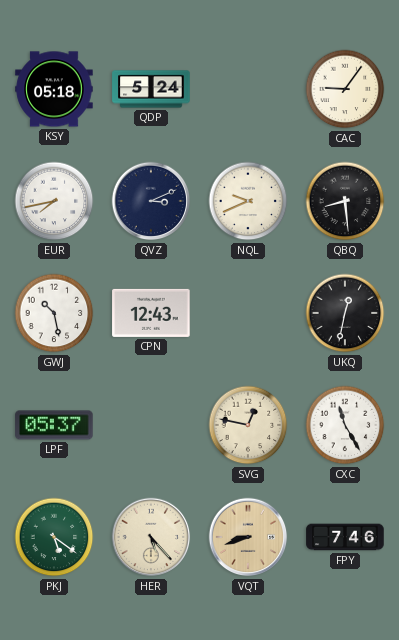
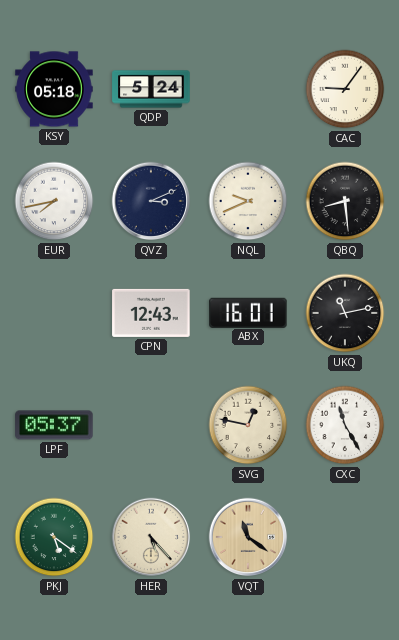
GWJ: 10:28 -> none
ABX: none -> 16:01
UKQ: 12:32 -> 11:13
VQT: 8:42 -> 11:21
FPY: 7:46 -> none
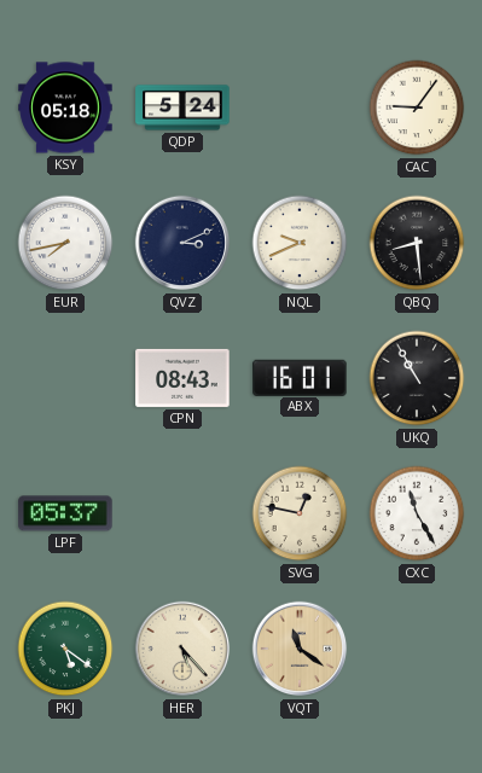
CPN: 12:43 -> 08:43
UKQ: 11:13 -> 10:55
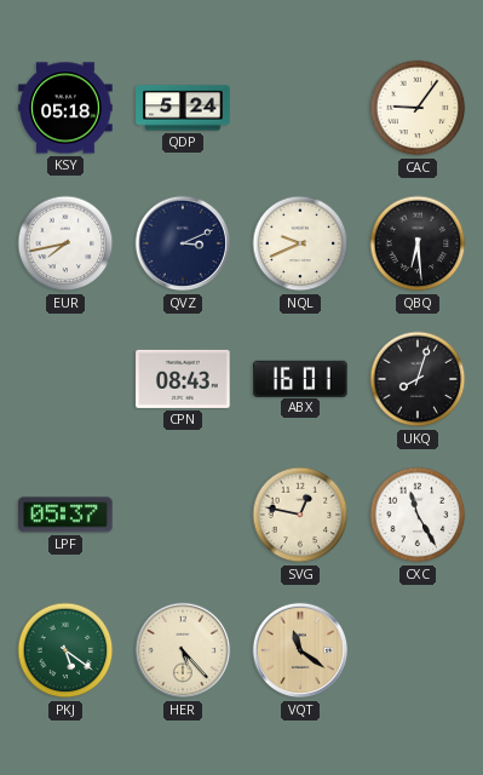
QBQ: 8:29 -> 6:29
UKQ: 10:55 -> 8:03
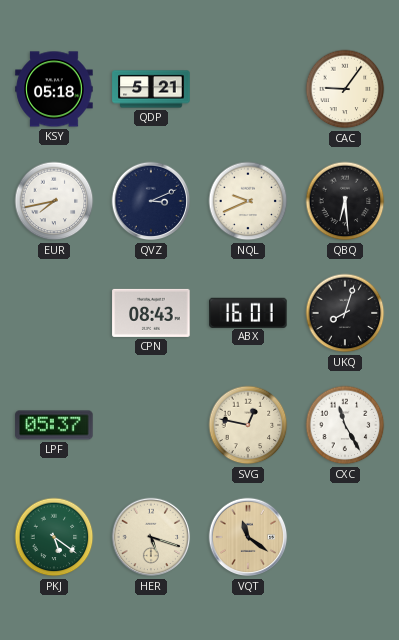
QDP: 5:24 -> 5:21
HER: 5:23 -> 5:18
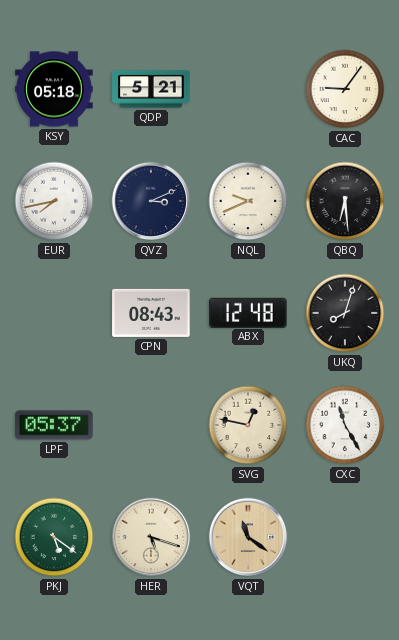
ABX: 16:01 -> 12:48
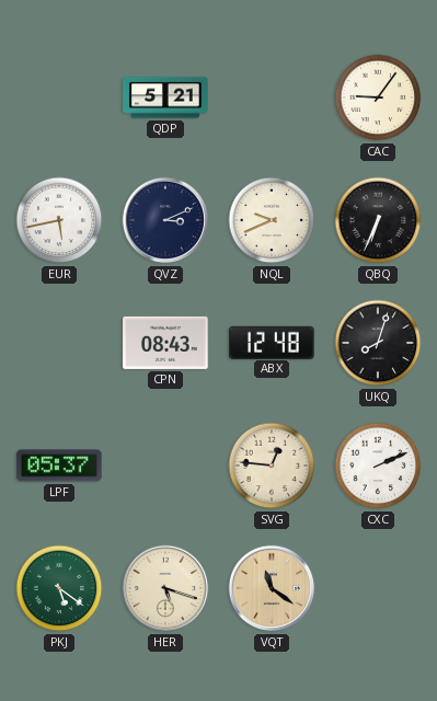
KSY: 05:18 -> none
EUR: 7:43 -> 5:43
QBQ: 6:29 -> 6:34
SVG: 12:47 -> 12:46
CXC: 11:25 -> 2:11
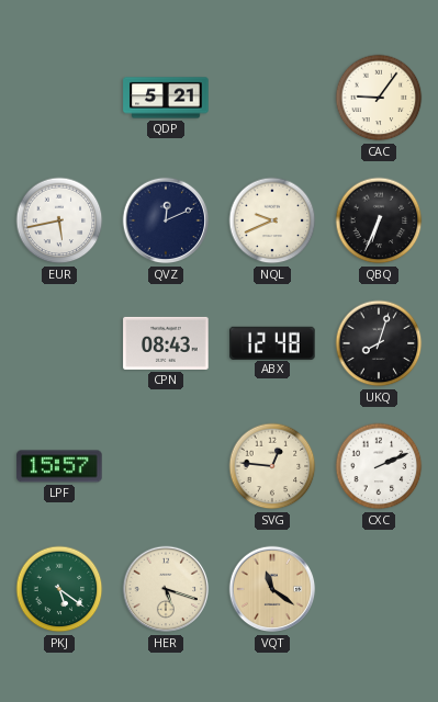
QVZ: 3:11 -> 12:11
LPF: 05:37 -> 15:57
